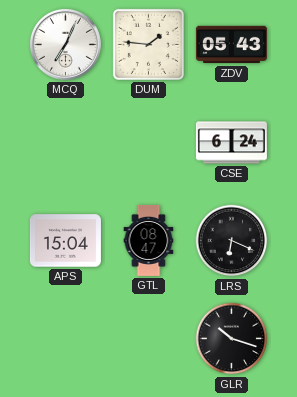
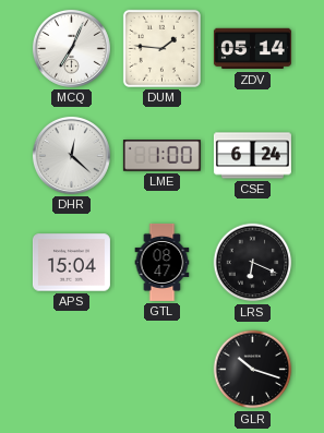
ZDV: 05:43 -> 05:14
DHR: none -> 12:22
LME: none -> 1:00
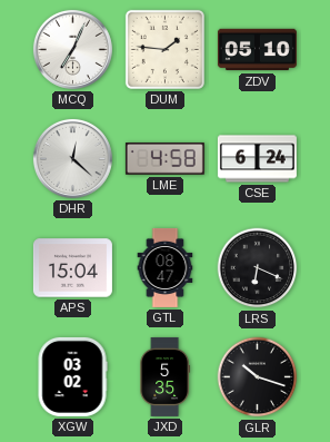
ZDV: 05:14 -> 05:10
LME: 1:00 -> 4:58
XGW: none -> 03:02
JXD: none -> 5:35
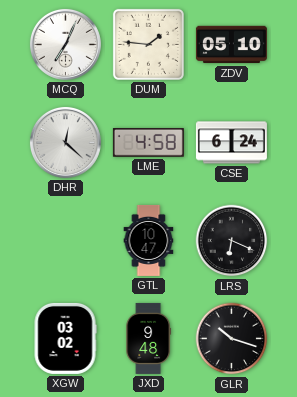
APS: 15:04 -> none
GTL: 08:47 -> 10:47
JXD: 5:35 -> 9:48
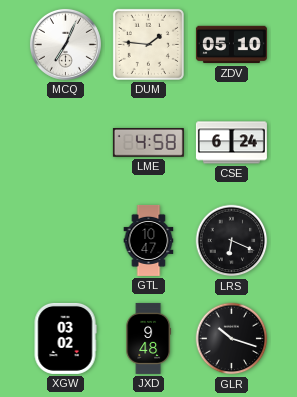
DHR: 12:22 -> none
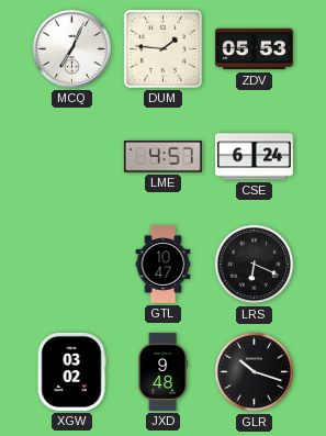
ZDV: 05:10 -> 05:53
LME: 4:58 -> 4:57
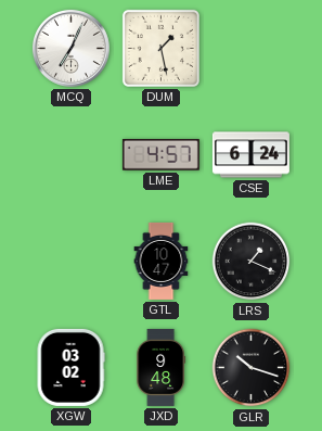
DUM: 1:46 -> 1:28
ZDV: 05:53 -> none
LRS: 6:19 -> 1:19
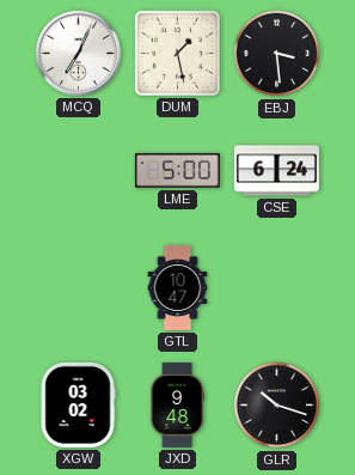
EBJ: none -> 3:29
LME: 4:57 -> 5:00
LRS: 1:19 -> none
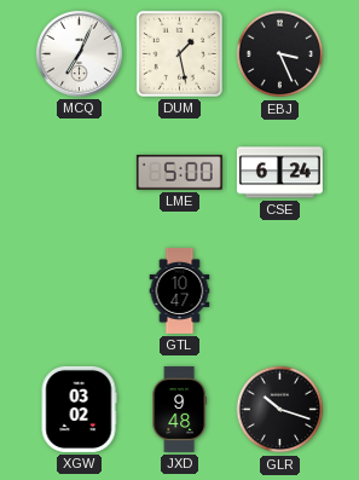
EBJ: 3:29 -> 3:26
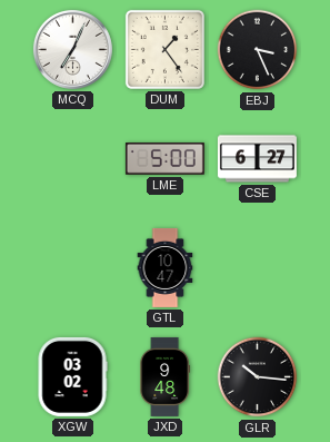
DUM: 1:28 -> 1:24
CSE: 6:24 -> 6:27
GLR: 10:18 -> 10:16
